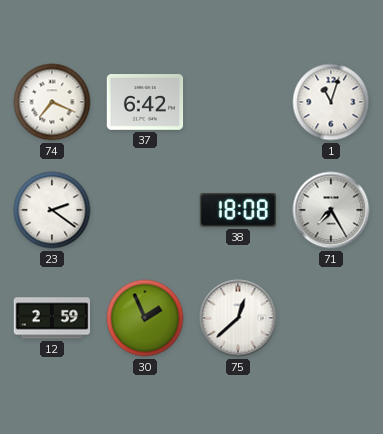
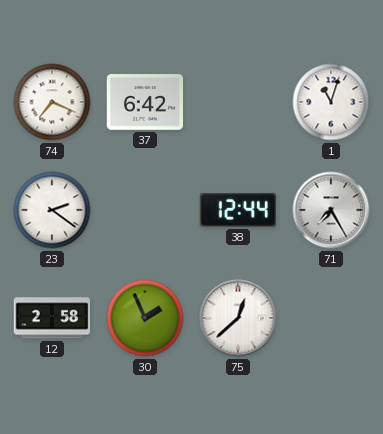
38: 18:08 -> 12:44
12: 2:59 -> 2:58
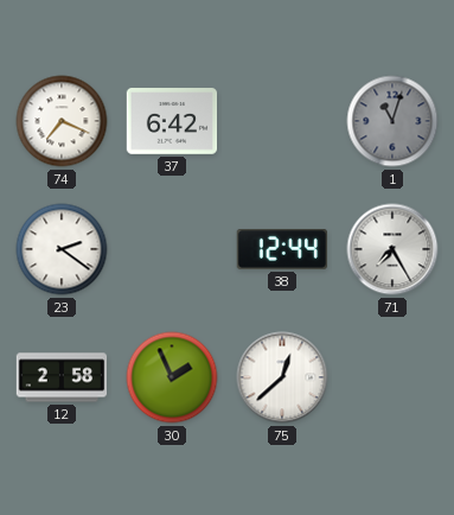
1 dial: white -> grey
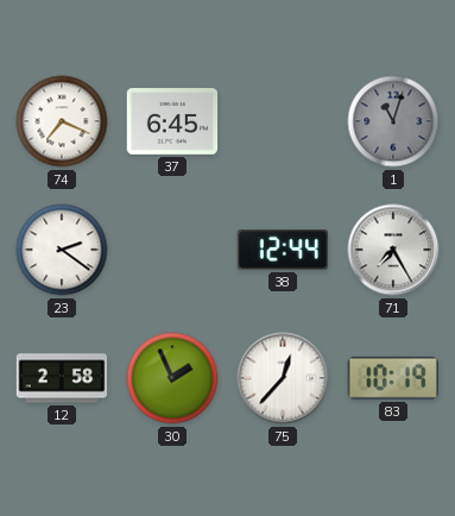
37: 6:42 -> 6:45
75: 12:38 -> 12:37
83: none -> 10:19
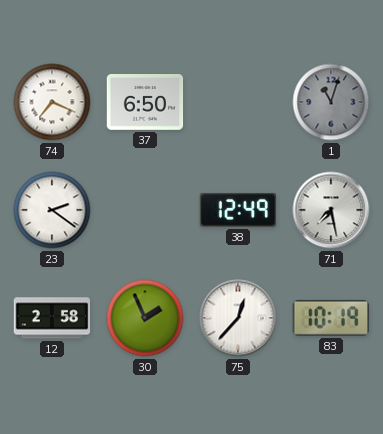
37: 6:45 -> 6:50
38: 12:44 -> 12:49
71: 7:25 -> 7:28
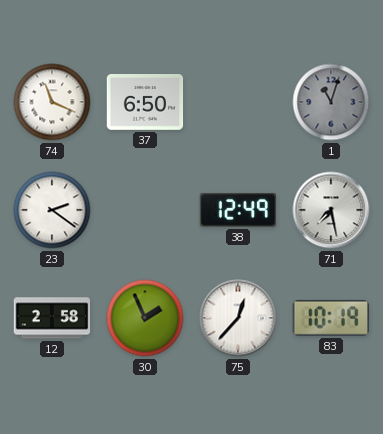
74: 7:19 -> 11:19
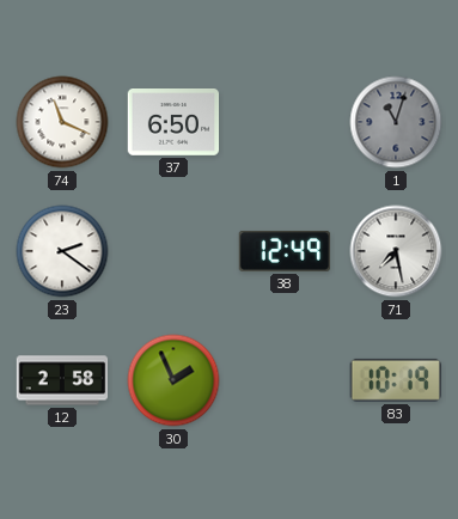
75: 12:37 -> none
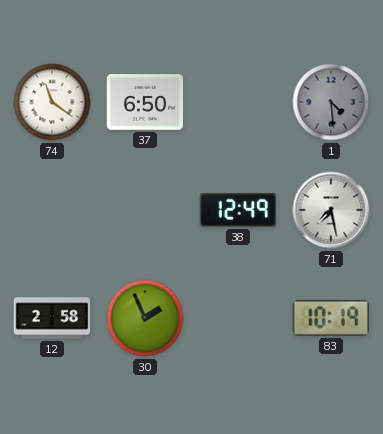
74: 11:19 -> 11:21
1: 11:03 -> 4:29
23: 2:21 -> none
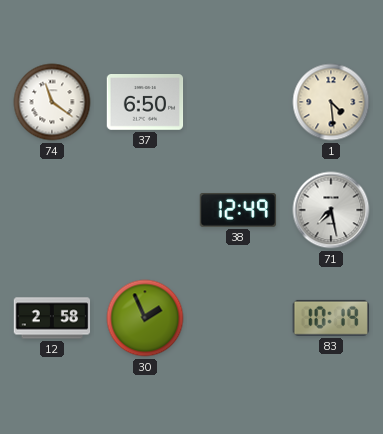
1 dial: grey -> cream
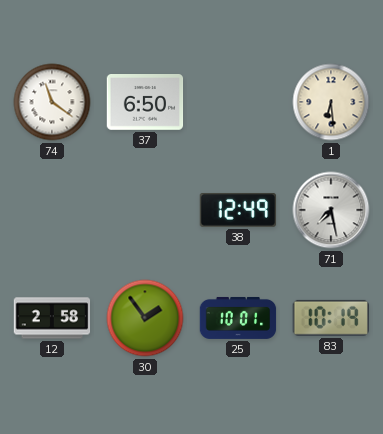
1: 4:29 -> 6:29
30: 1:56 -> 1:54
25: none -> 10:01
